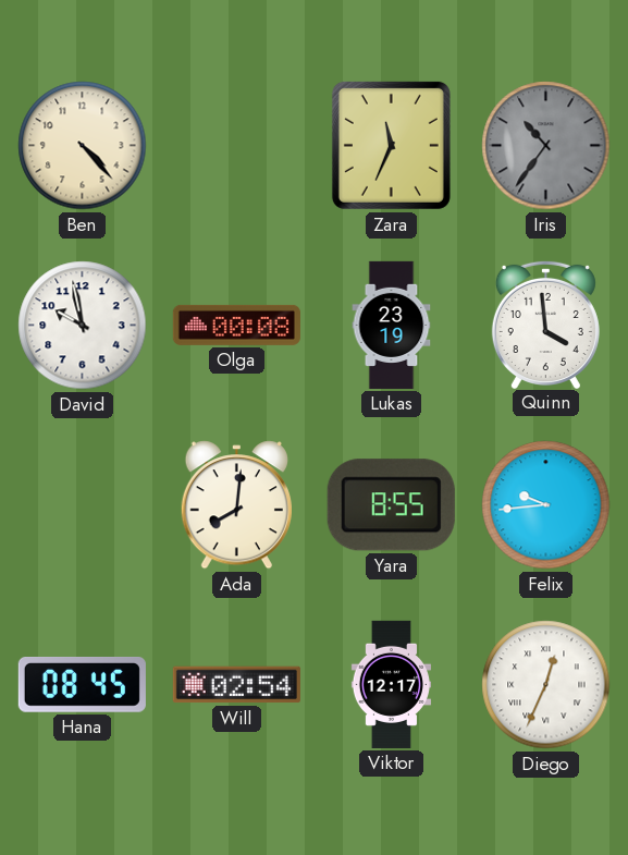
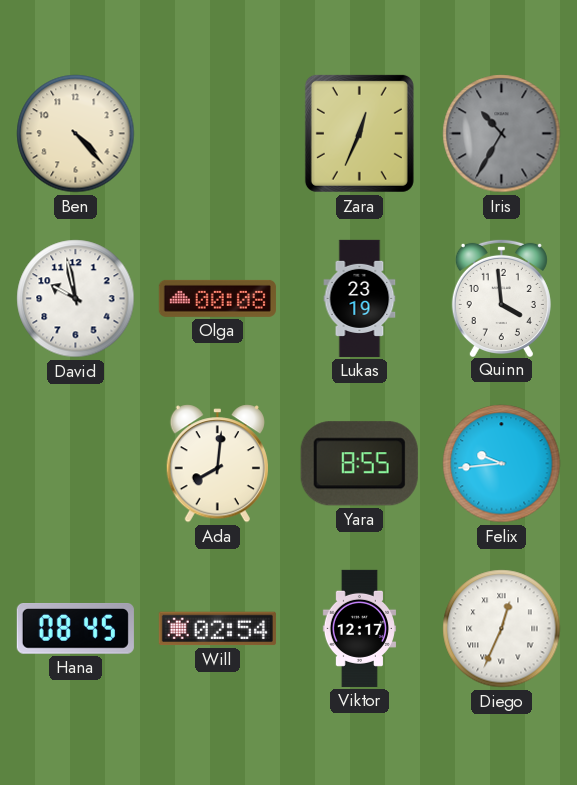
Zara: 11:34 -> 12:34
Iris: 10:36 -> 10:35
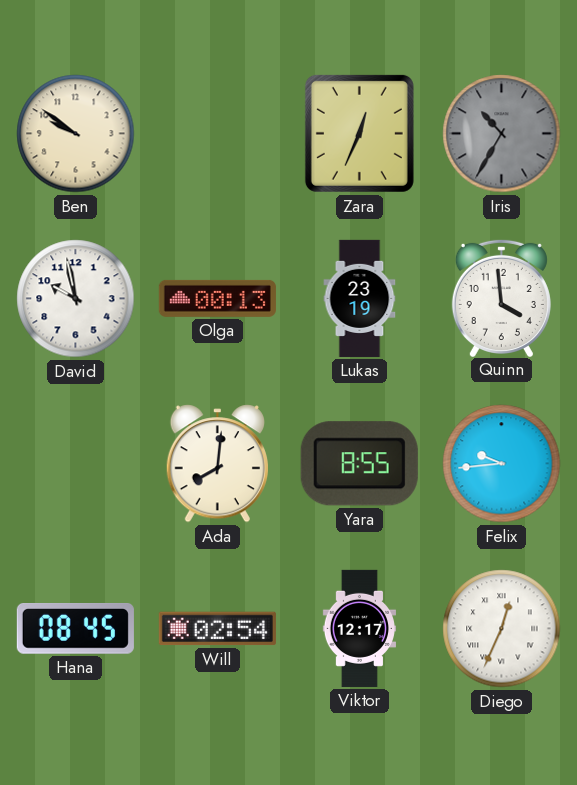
Ben: 4:23 -> 9:51
Olga: 00:08 -> 00:13
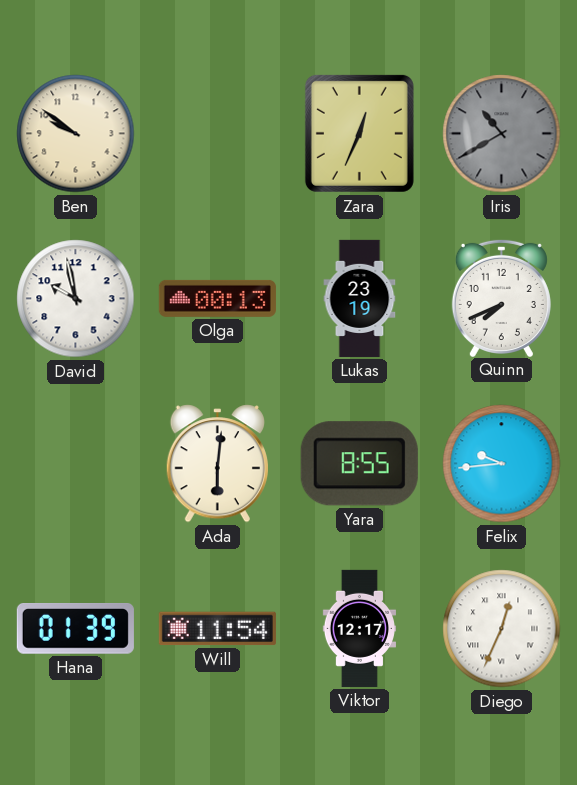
Iris: 10:35 -> 10:40
Quinn: 3:59 -> 7:41
Ada: 8:01 -> 6:01
Hana: 08:45 -> 01:39
Will: 02:54 -> 11:54
